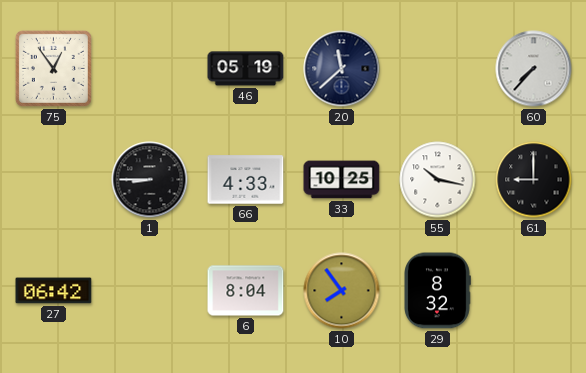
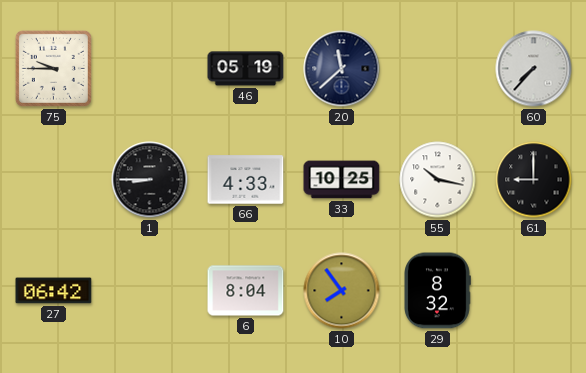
75: 12:54 -> 9:45
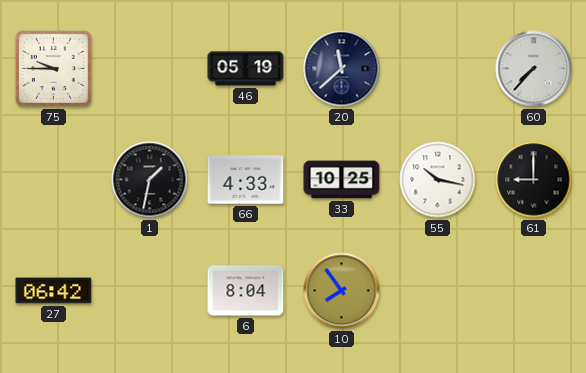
1: 8:45 -> 1:32
29: 8:32 -> none
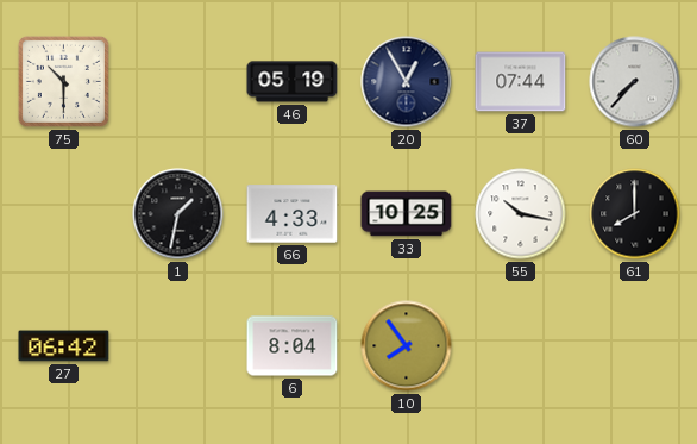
75: 9:45 -> 10:30
20: 11:38 -> 12:55
37: none -> 07:44
61: 9:00 -> 8:00
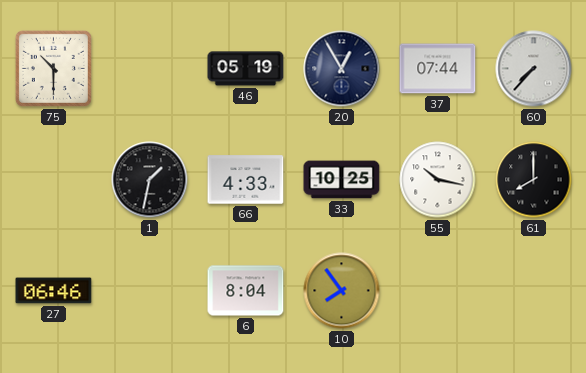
27: 06:42 -> 06:46
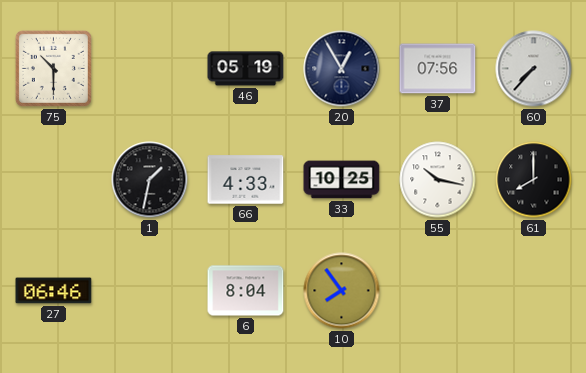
37: 07:44 -> 07:56
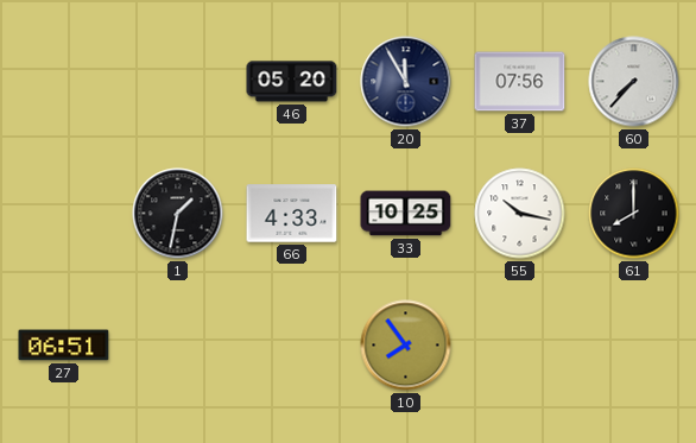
75: 10:30 -> none
46: 05:19 -> 05:20
20: 12:55 -> 11:55
27: 06:46 -> 06:51
6: 8:04 -> none
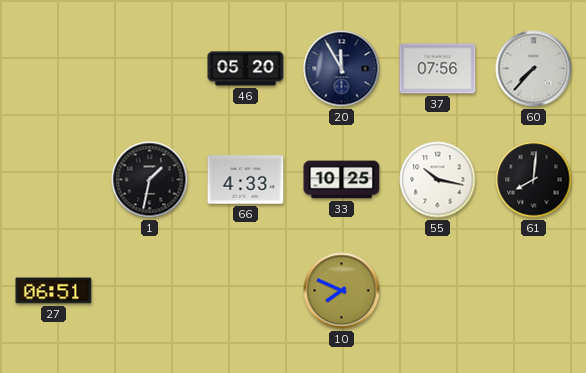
61: 8:00 -> 8:01
10: 7:54 -> 7:49
